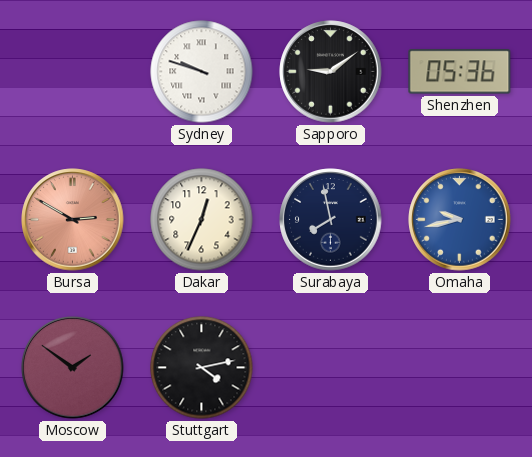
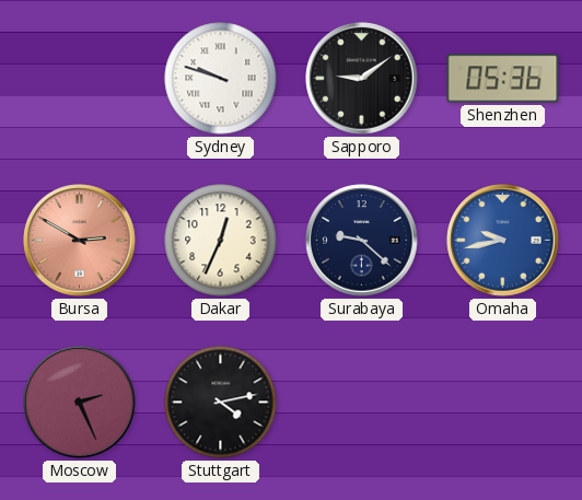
Surabaya: 7:58 -> 9:22
Moscow: 1:51 -> 2:26
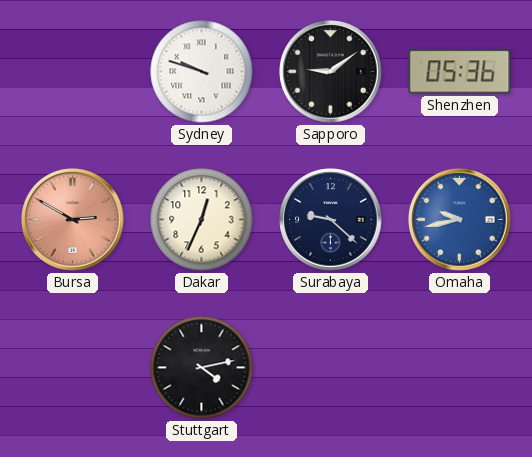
Moscow: 2:26 -> none
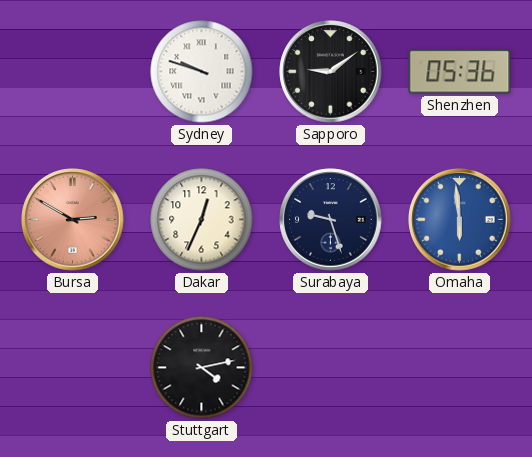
Surabaya: 9:22 -> 9:27
Omaha: 9:43 -> 5:59
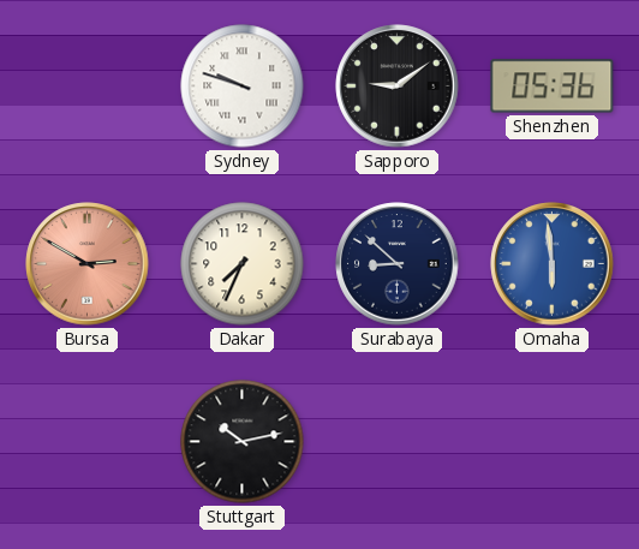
Dakar: 12:34 -> 7:34
Surabaya: 9:27 -> 8:52
Stuttgart: 4:13 -> 10:13
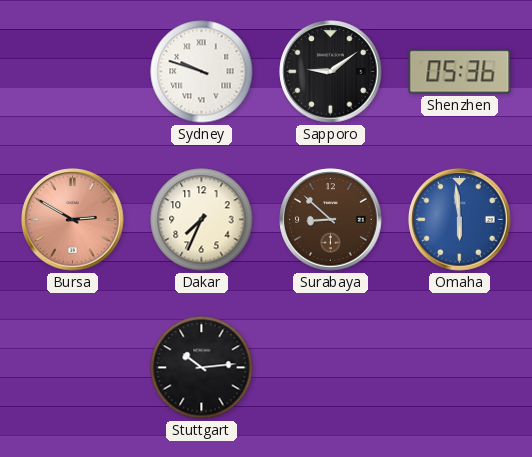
Surabaya dial: navy -> brown
Stuttgart: 10:13 -> 10:14
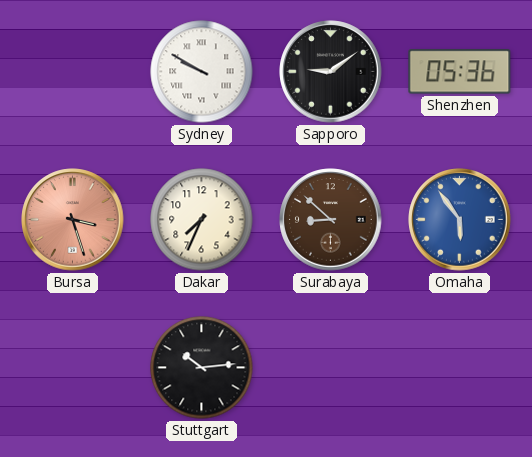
Sydney: 9:48 -> 9:50
Bursa: 2:50 -> 3:27
Omaha: 5:59 -> 5:54
